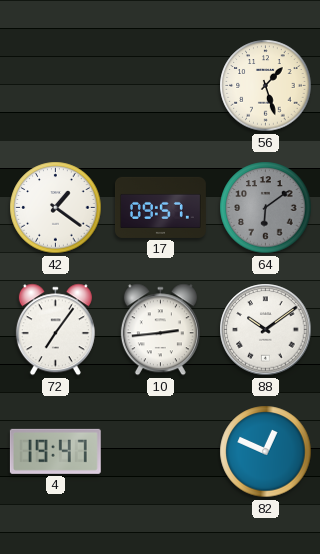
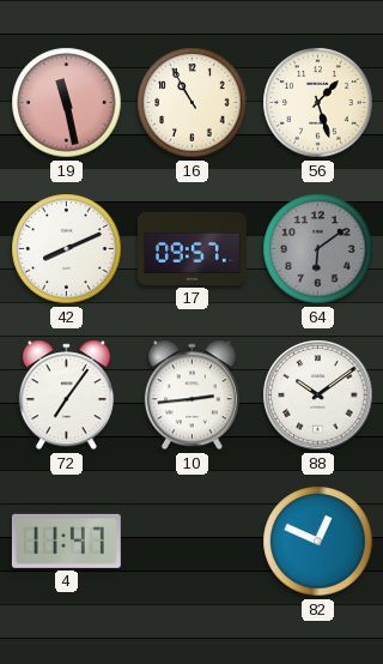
19: none -> 11:28
16: none -> 10:55
42: 1:21 -> 8:11
4: 19:47 -> 11:47
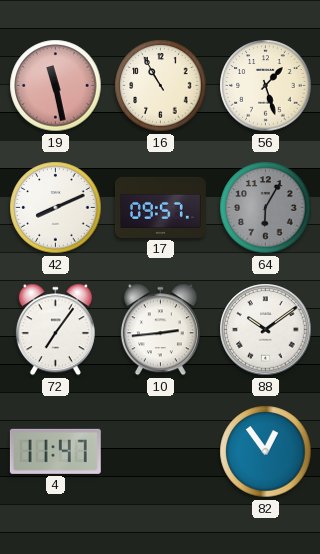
64: 6:09 -> 6:05
82: 12:49 -> 12:54
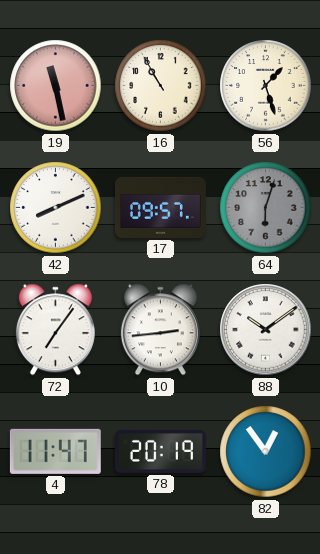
64: 6:05 -> 6:03
78: none -> 20:19
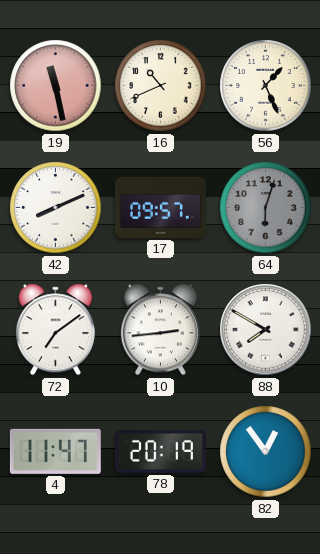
16: 10:55 -> 10:41
56: 1:27 -> 1:26
72: 7:06 -> 7:09
88: 10:09 -> 7:50
